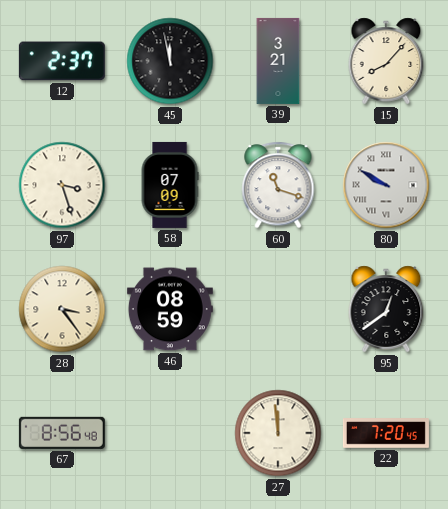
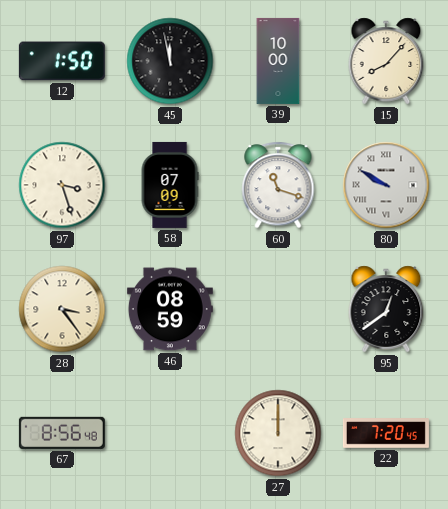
12: 2:37 -> 1:50
39: 3:21 -> 10:00
27: 11:59 -> 12:00
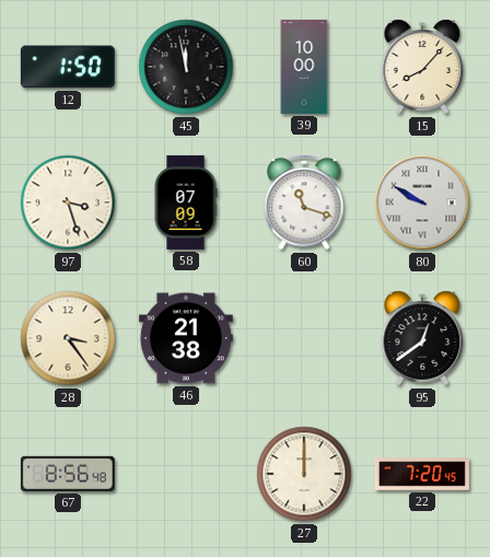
46: 08:59 -> 21:38
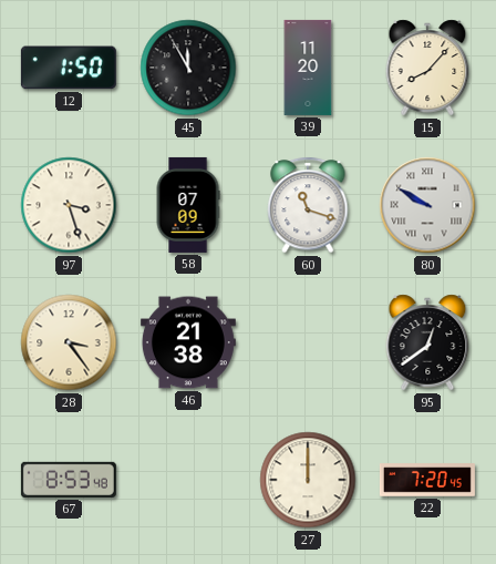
45: 11:58 -> 11:55
39: 10:00 -> 11:20
67: 8:56 -> 8:53
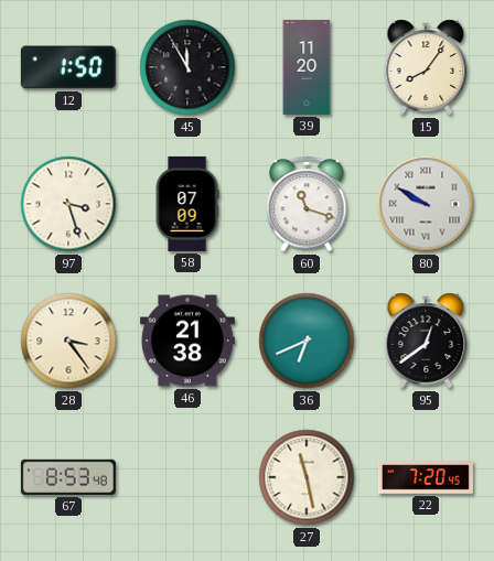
15: 8:07 -> 8:06
36: none -> 6:41
27: 12:00 -> 11:28
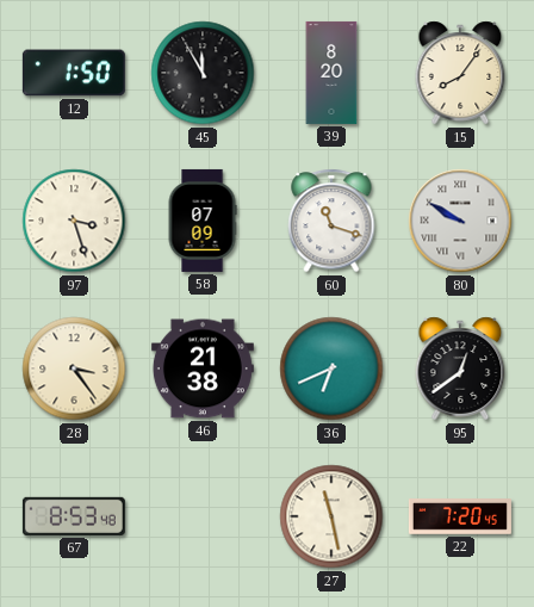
39: 11:20 -> 8:20
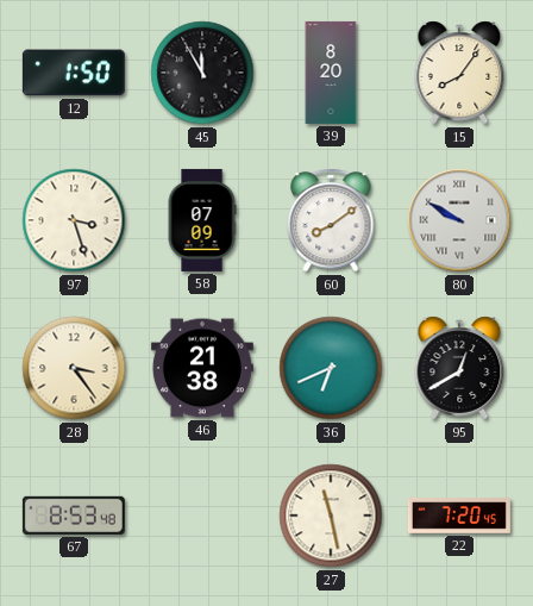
60: 11:18 -> 8:09
95: 12:39 -> 12:40
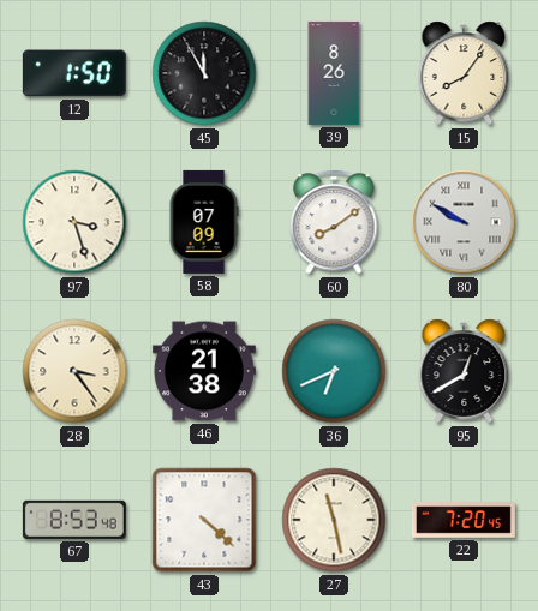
39: 8:20 -> 8:26
43: none -> 4:22
